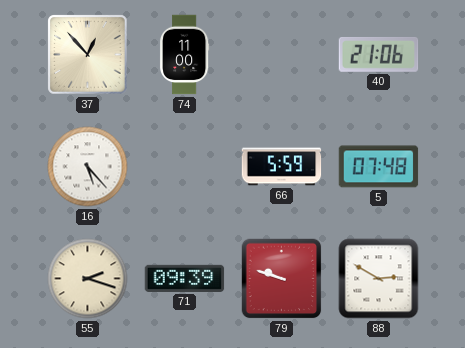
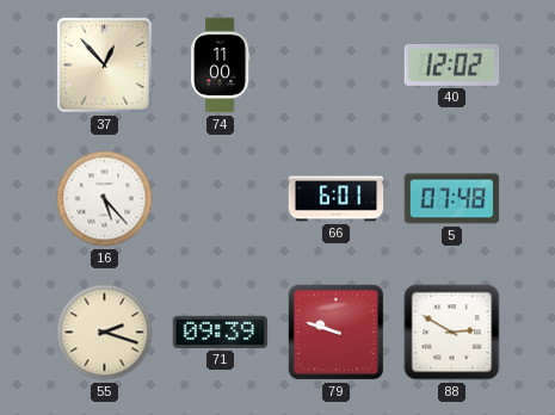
40: 21:06 -> 12:02
66: 5:59 -> 6:01
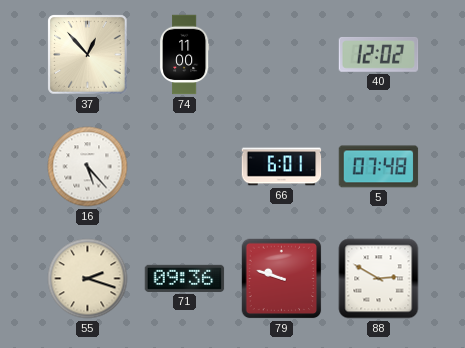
71: 09:39 -> 09:36
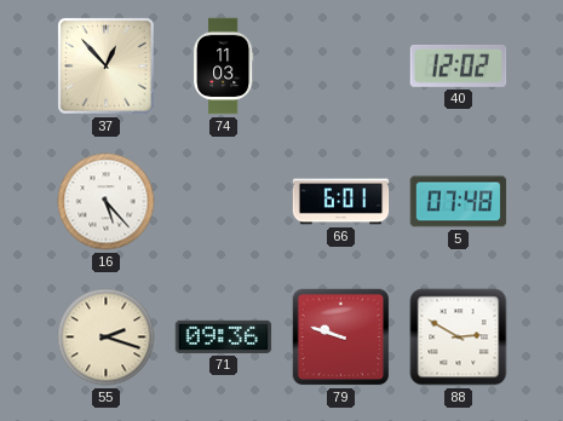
74: 11:00 -> 11:03
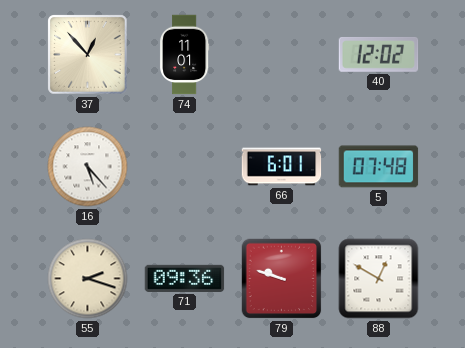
74: 11:03 -> 11:01
88: 2:50 -> 12:50
